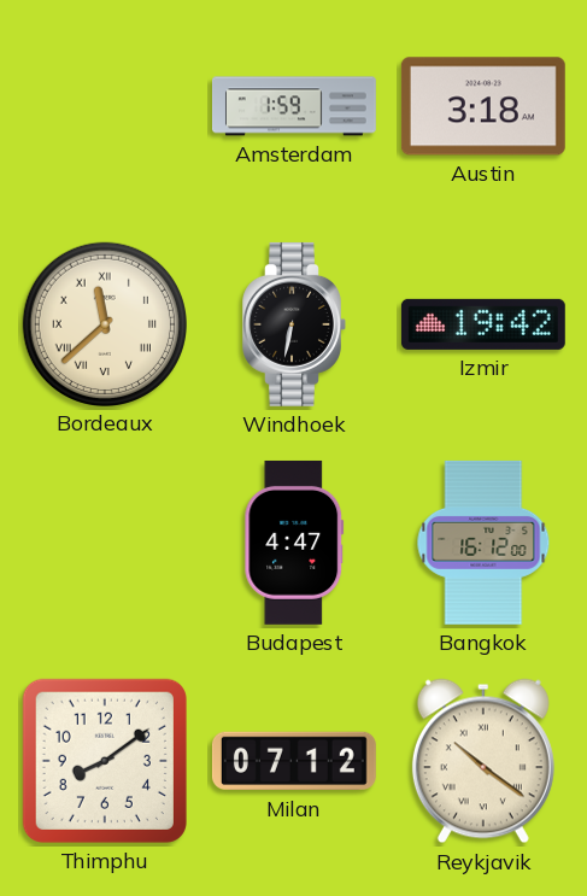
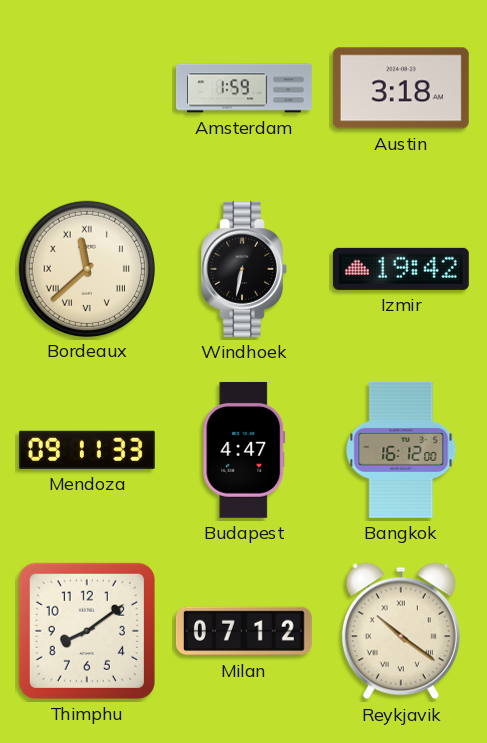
Mendoza: none -> 09:11
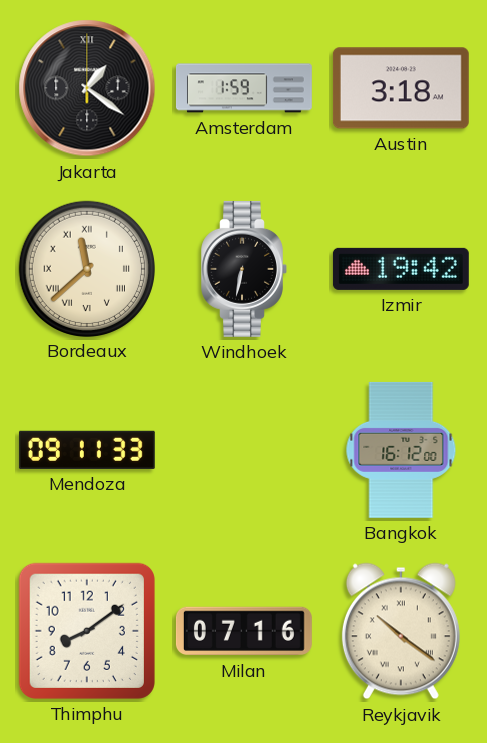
Jakarta: none -> 1:21
Budapest: 4:47 -> none
Milan: 07:12 -> 07:16
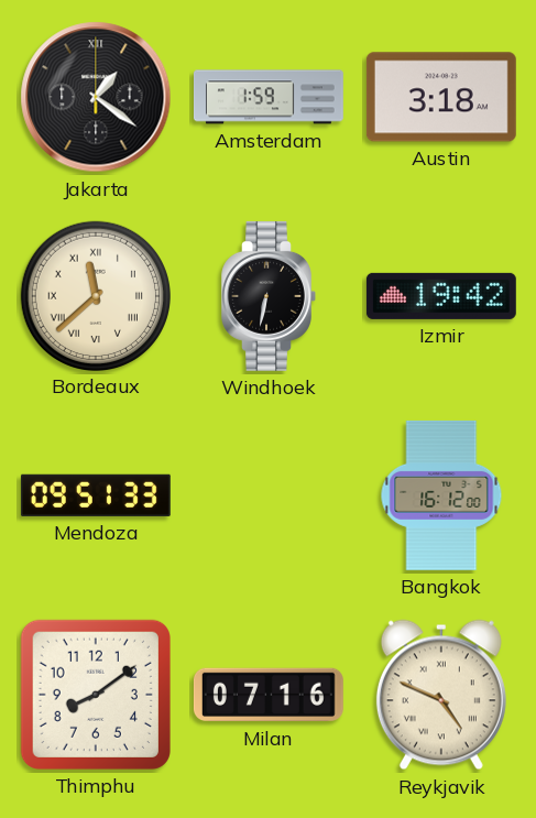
Mendoza: 09:11 -> 09:51
Reykjavik: 10:21 -> 4:49
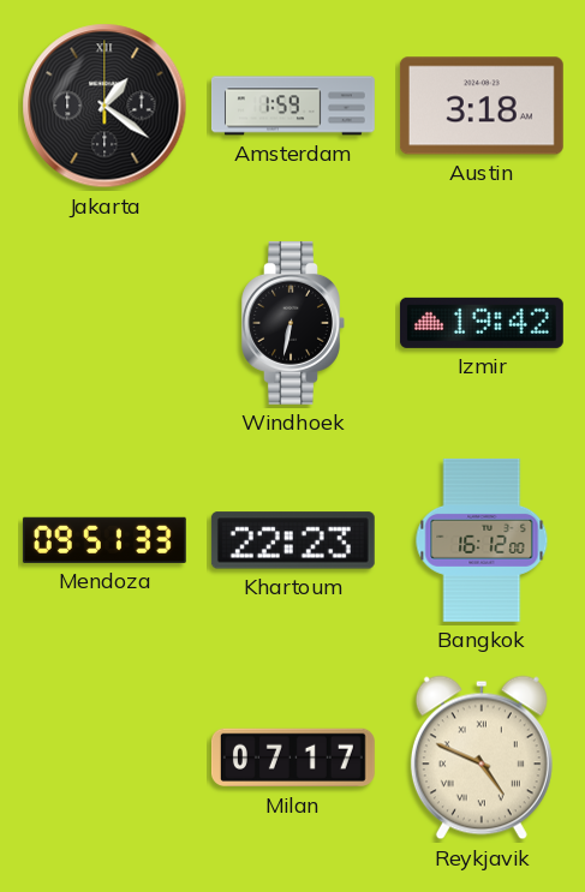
Bordeaux: 11:38 -> none
Khartoum: none -> 22:23
Thimphu: 8:09 -> none
Milan: 07:16 -> 07:17
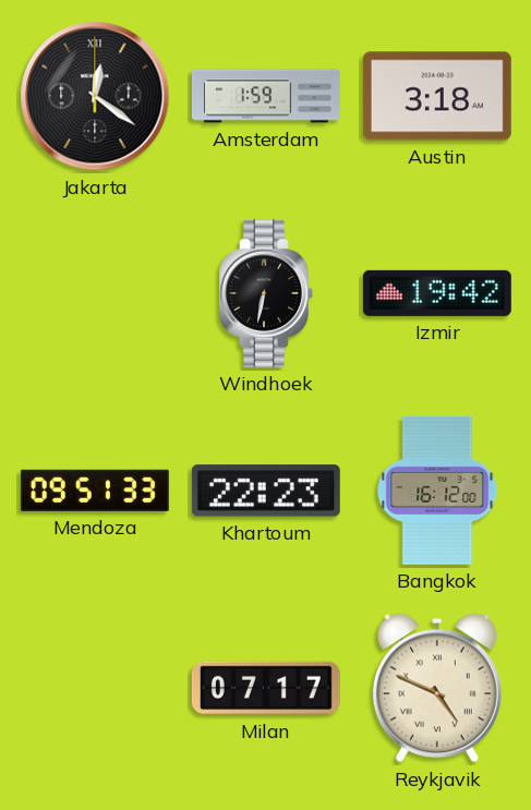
Jakarta: 1:21 -> 12:21
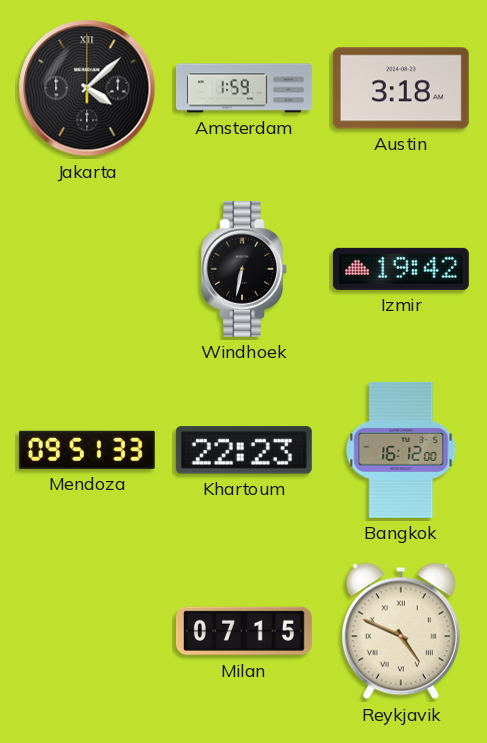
Jakarta: 12:21 -> 4:08
Milan: 07:17 -> 07:15
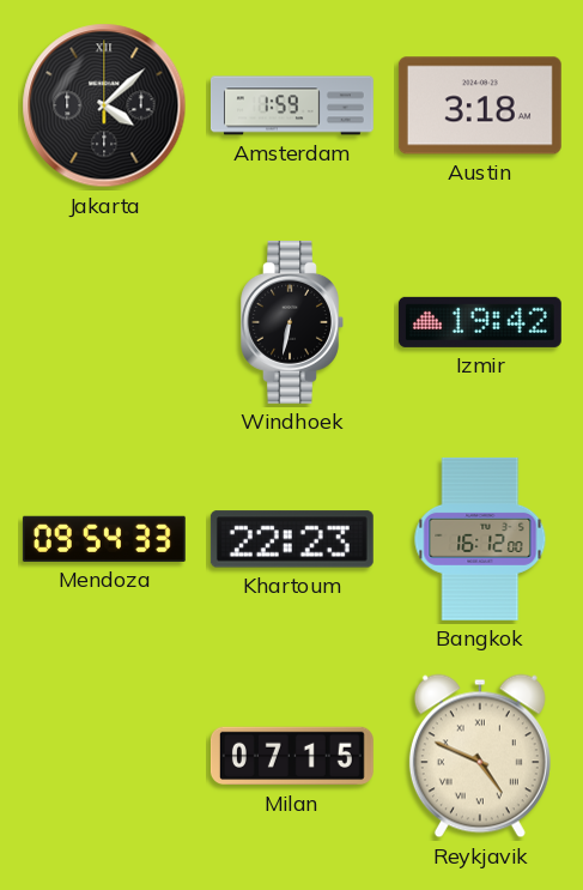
Mendoza: 09:51 -> 09:54
